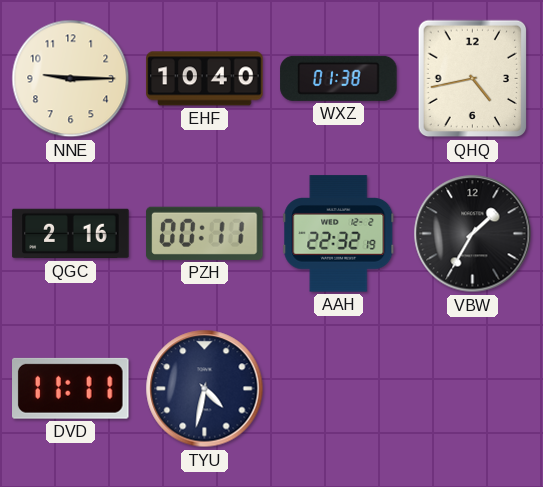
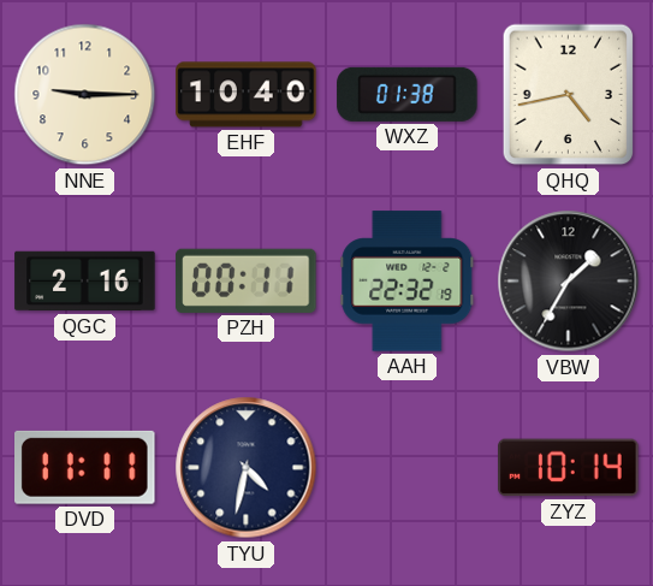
ZYZ: none -> 10:14
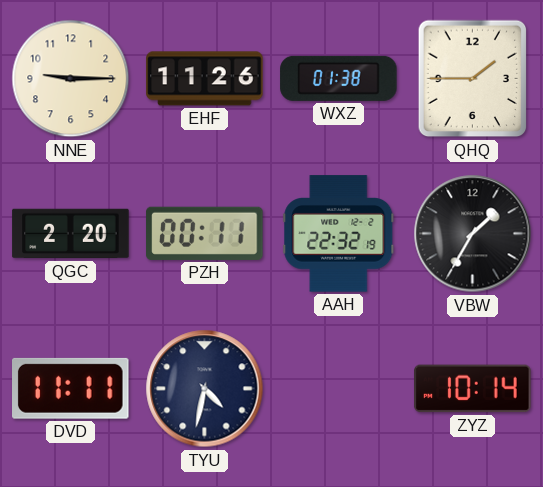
EHF: 10:40 -> 11:26
QHQ: 4:43 -> 1:45
QGC: 2:16 -> 2:20
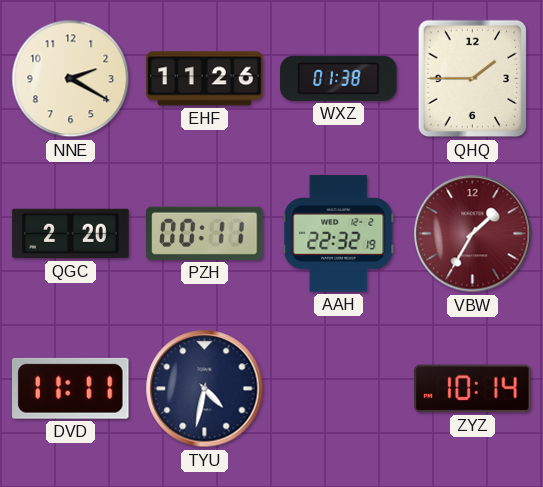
NNE: 9:15 -> 2:20
VBW dial: black -> burgundy
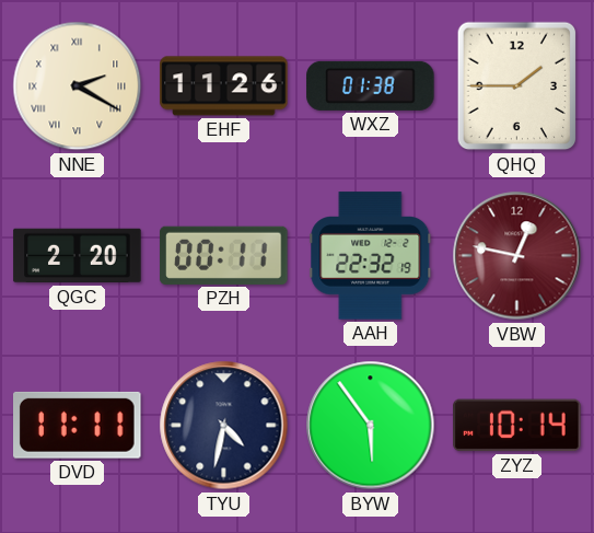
NNE numerals: Arabic -> Roman
VBW: 1:35 -> 12:47
BYW: none -> 5:54
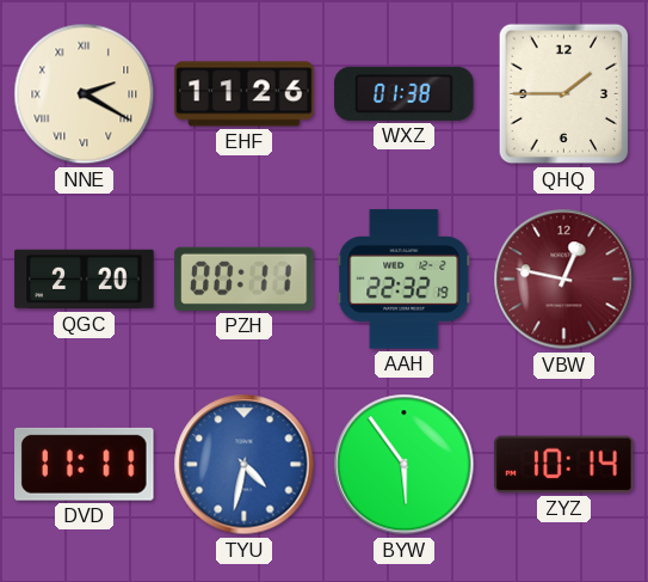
TYU dial: navy -> blue
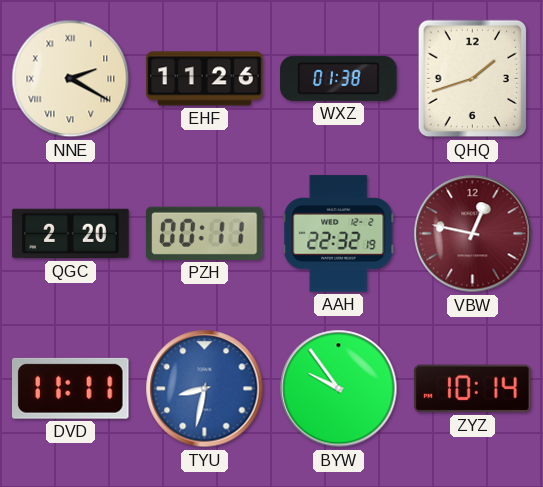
QHQ: 1:45 -> 1:42
TYU: 4:32 -> 8:32
BYW: 5:54 -> 9:54
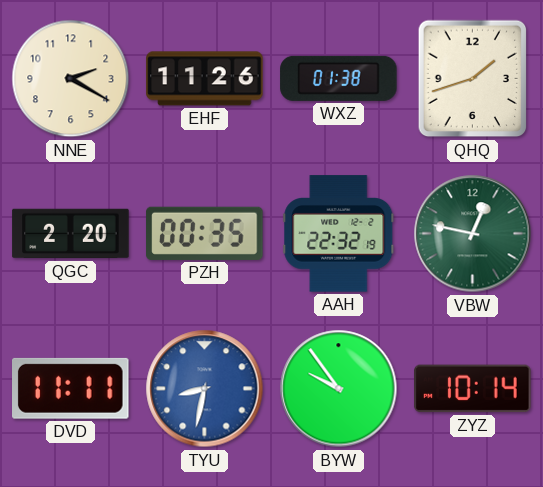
NNE numerals: Roman -> Arabic
PZH: 00:11 -> 00:35
VBW dial: burgundy -> green
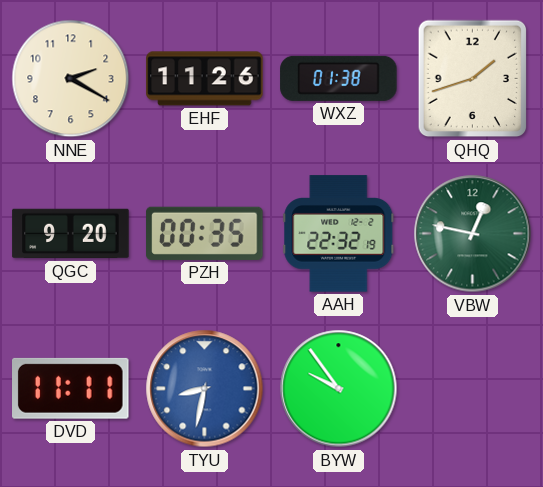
QGC: 2:20 -> 9:20
ZYZ: 10:14 -> none
